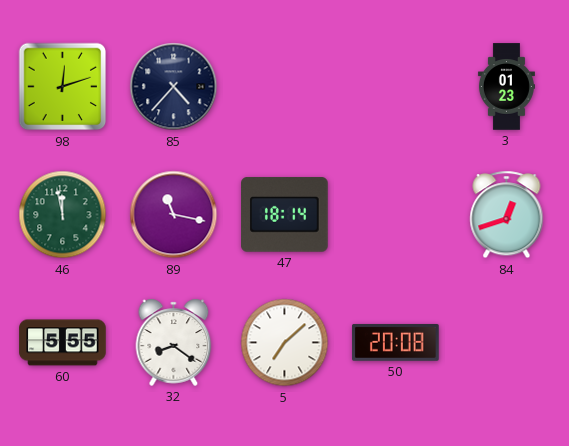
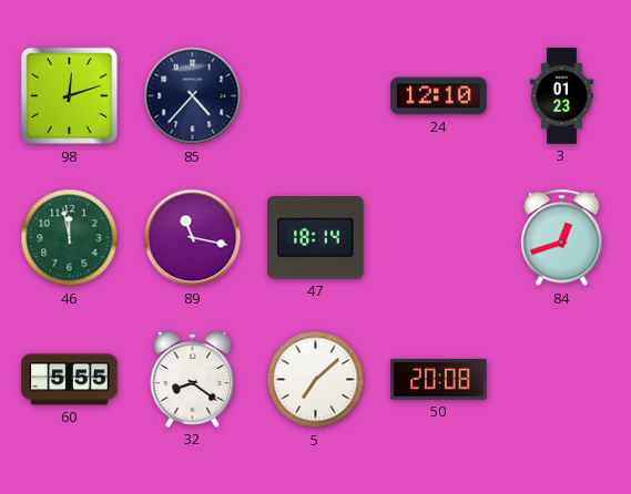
24: none -> 12:10
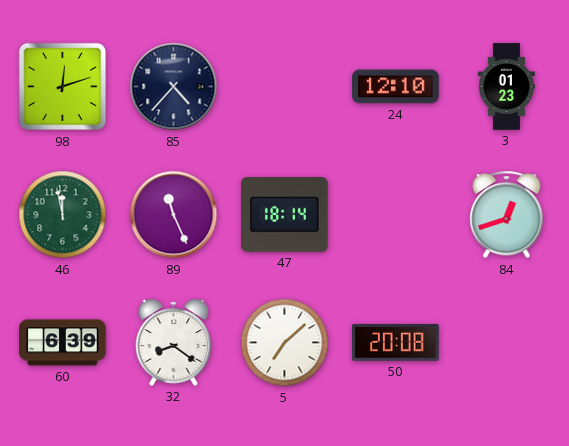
89: 11:17 -> 11:26
60: 5:55 -> 6:39
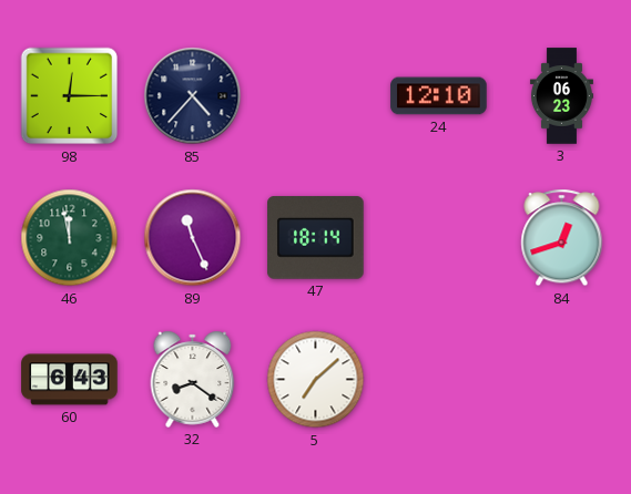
98: 12:12 -> 12:15
3: 01:23 -> 06:23
60: 6:39 -> 6:43
50: 20:08 -> none
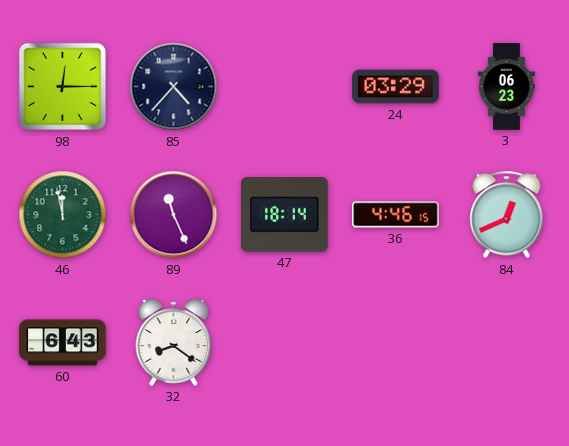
24: 12:10 -> 03:29
36: none -> 4:46
84: 12:42 -> 12:41
5: 7:08 -> none
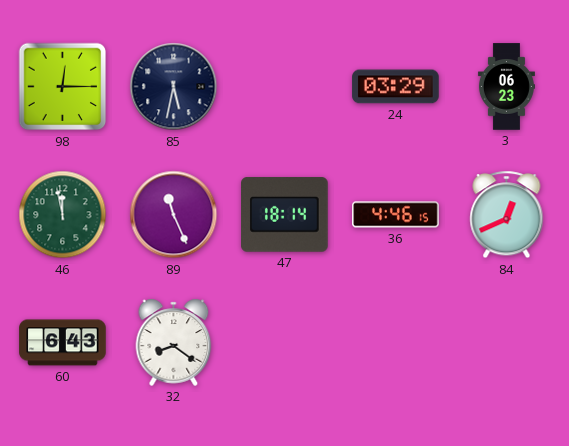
85: 4:37 -> 5:32
